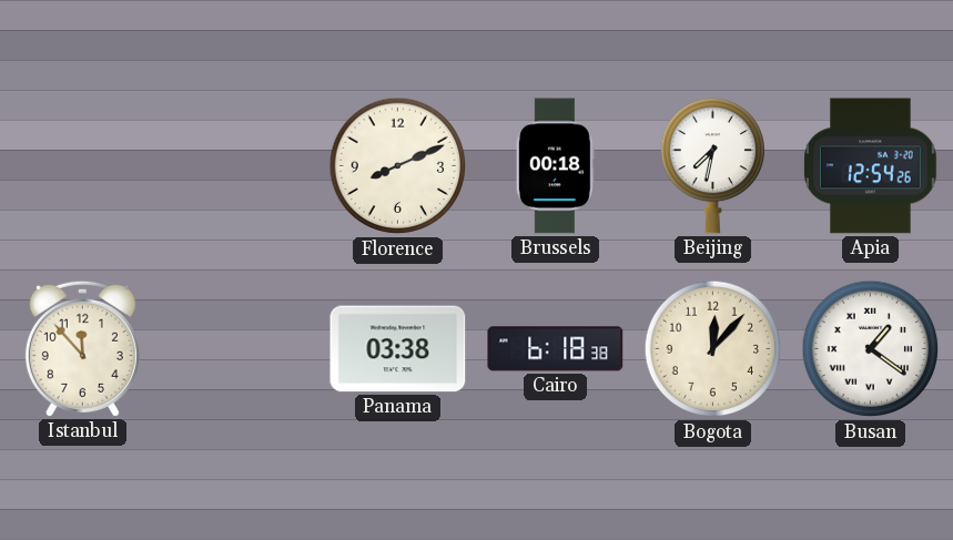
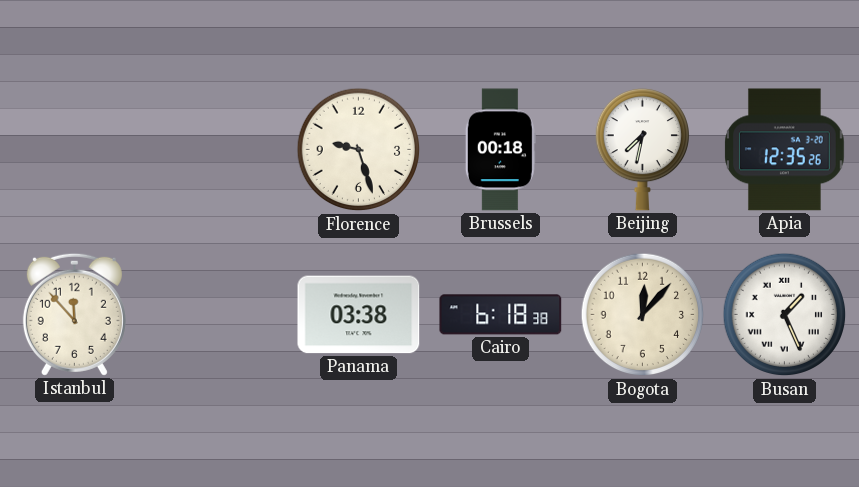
Florence: 8:11 -> 9:27
Apia: 12:54 -> 12:35
Busan: 1:21 -> 1:26
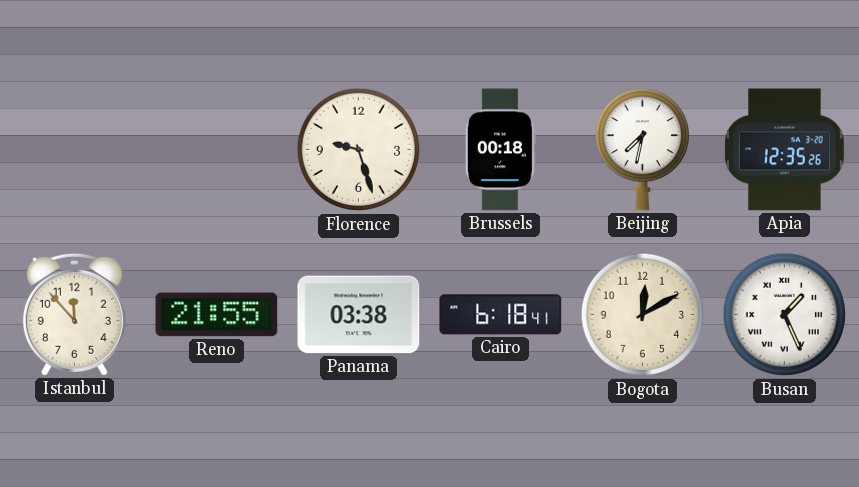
Reno: none -> 21:55
Cairo: 6:18:38 -> 6:18:41
Bogota: 12:07 -> 12:10
